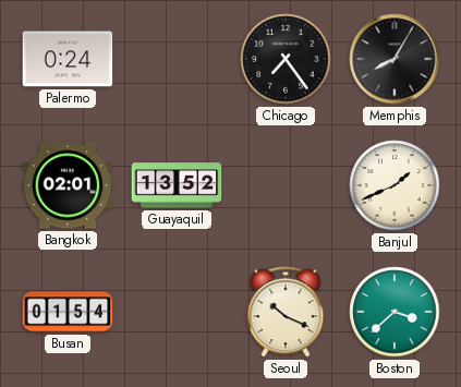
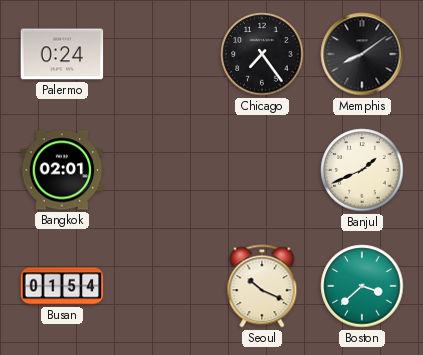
Memphis: 8:05 -> 8:09
Guayaquil: 13:52 -> none
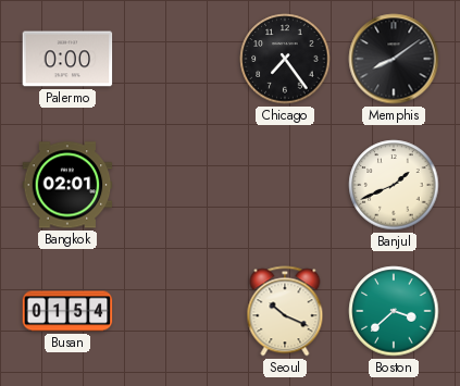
Palermo: 0:24 -> 0:00
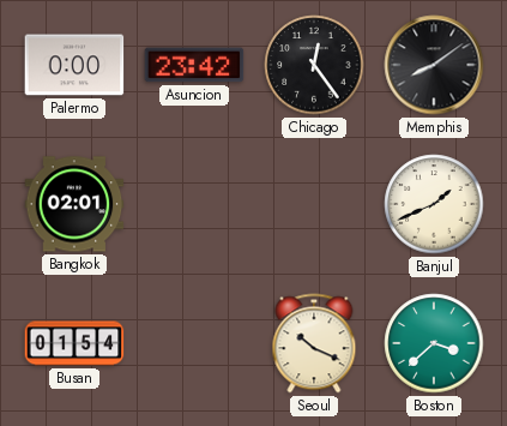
Asuncion: none -> 23:42
Chicago: 7:24 -> 12:24
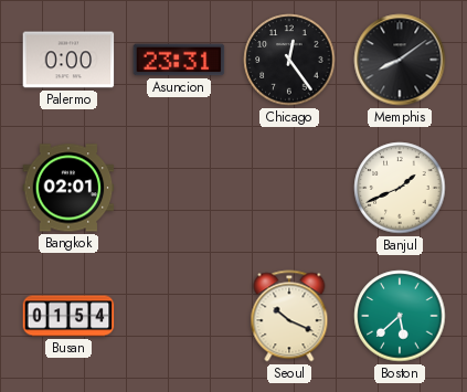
Asuncion: 23:42 -> 23:31
Boston: 3:38 -> 5:38
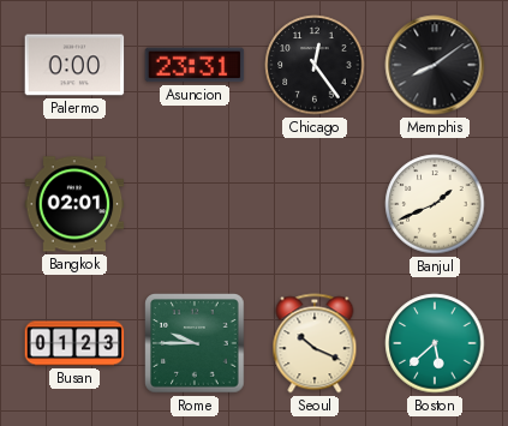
Busan: 01:54 -> 01:23
Rome: none -> 9:45
